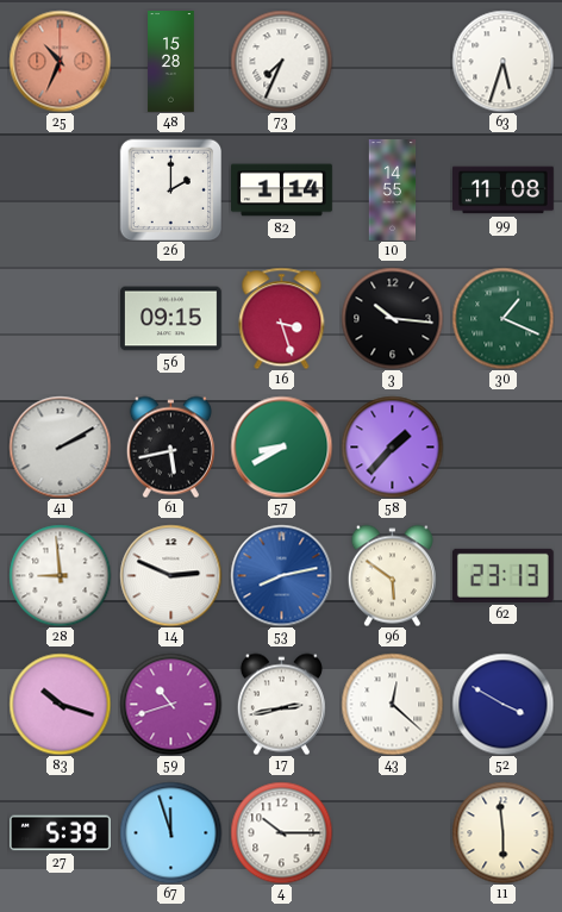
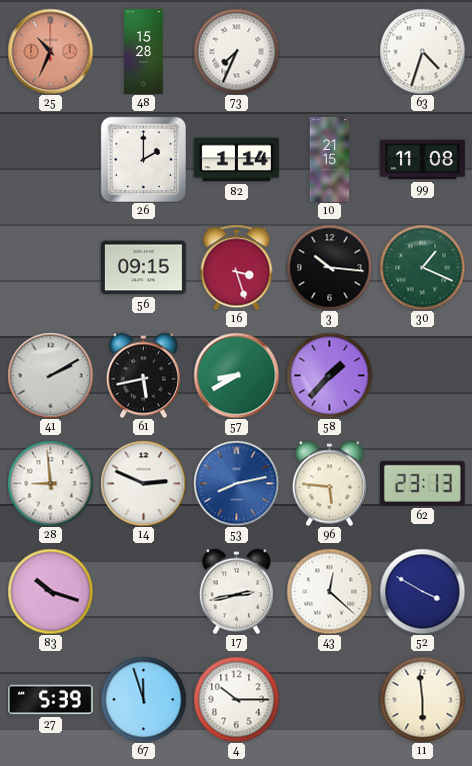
63: 5:33 -> 4:33
10: 14:55 -> 21:15
96: 5:51 -> 5:46
59: 10:42 -> none
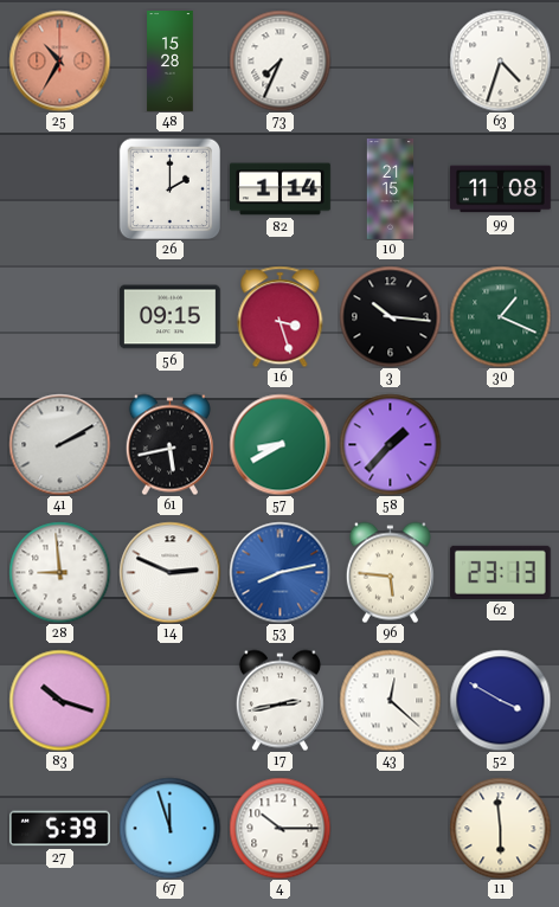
25: 10:34 -> 10:35
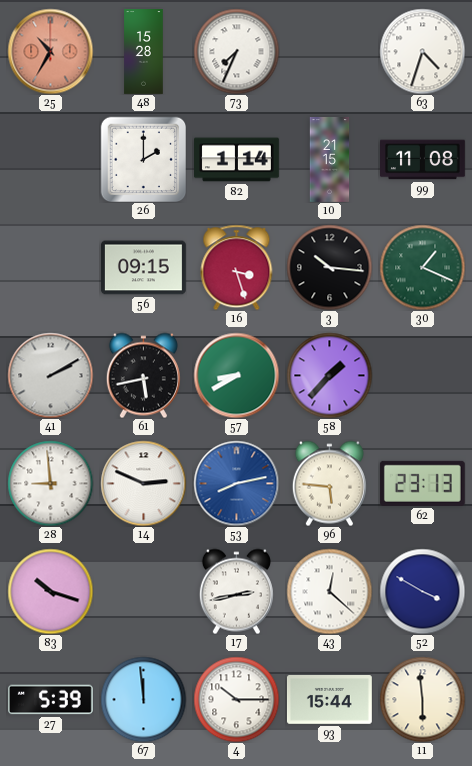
67: 11:57 -> 11:59
93: none -> 15:44
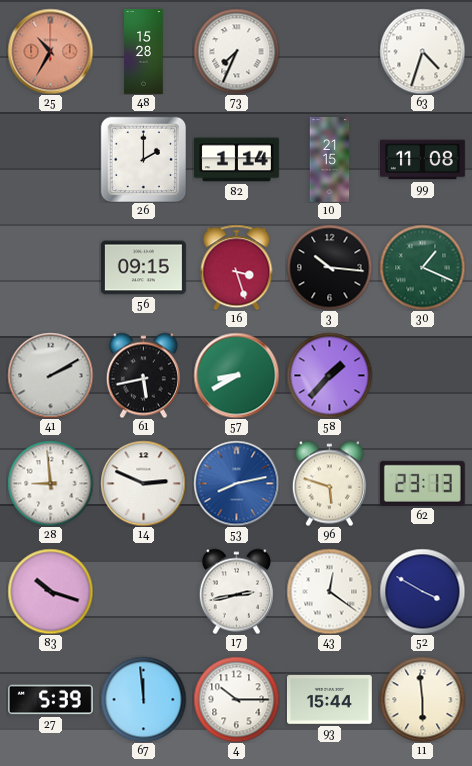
96: 5:46 -> 5:48
43: 12:22 -> 12:21
